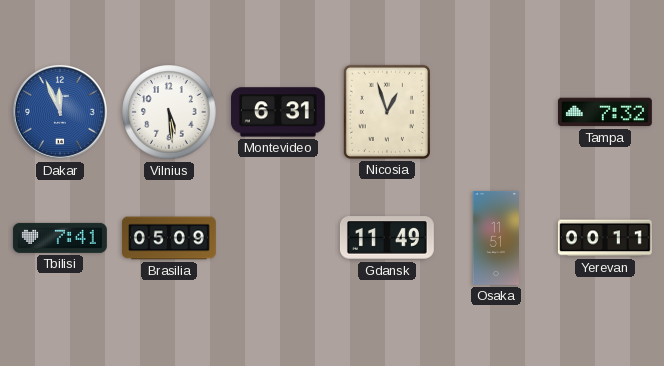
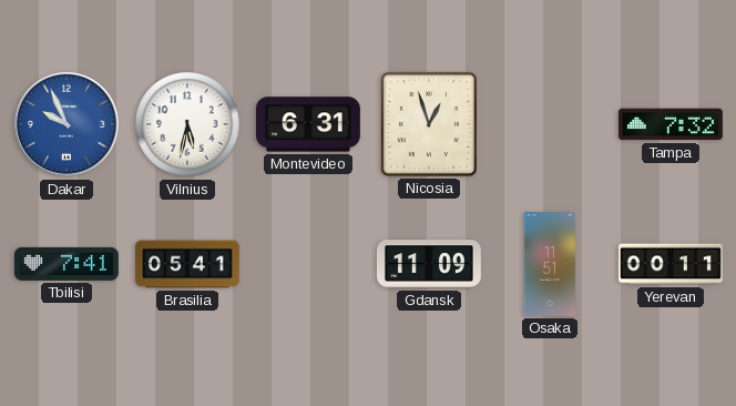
Dakar: 11:56 -> 9:56
Vilnius: 5:29 -> 5:32
Brasilia: 05:09 -> 05:41
Gdansk: 11:49 -> 11:09
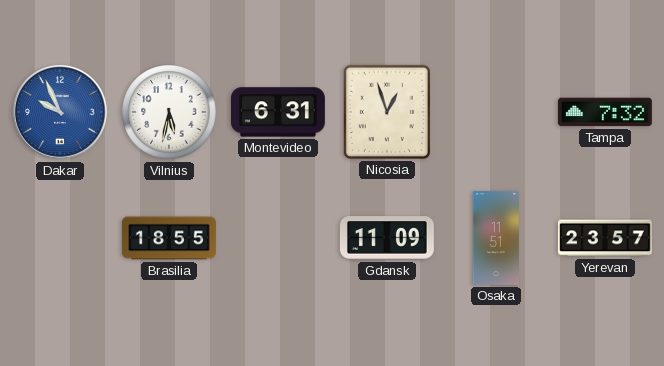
Tbilisi: 7:41 -> none
Brasilia: 05:41 -> 18:55
Yerevan: 00:11 -> 23:57
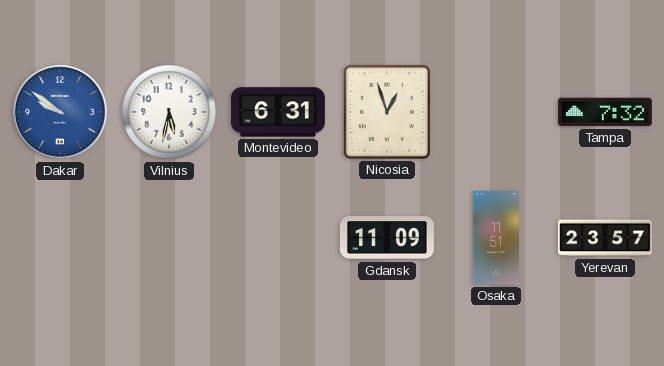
Dakar: 9:56 -> 9:51
Brasilia: 18:55 -> none
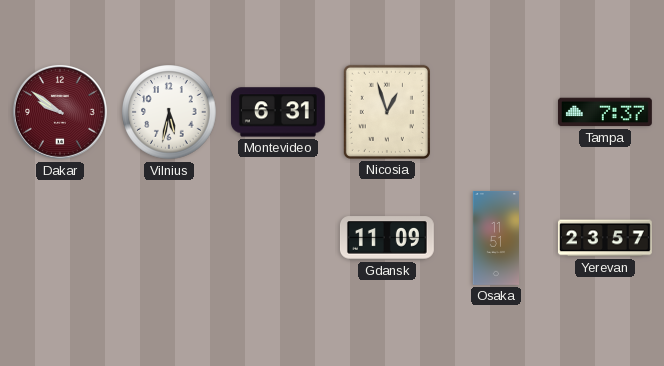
Dakar dial: blue -> burgundy
Tampa: 7:32 -> 7:37
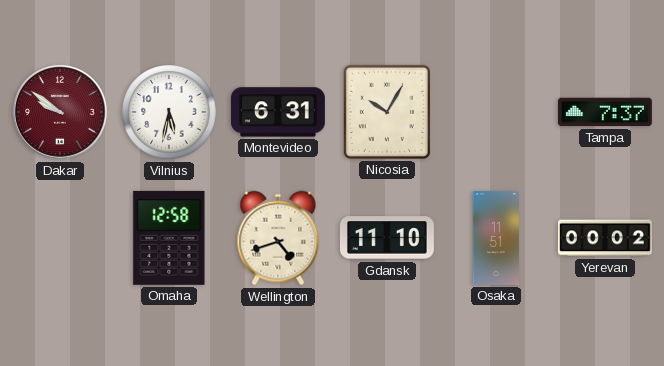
Nicosia: 12:57 -> 10:05
Omaha: none -> 12:58
Wellington: none -> 4:42
Gdansk: 11:09 -> 11:10
Yerevan: 23:57 -> 00:02
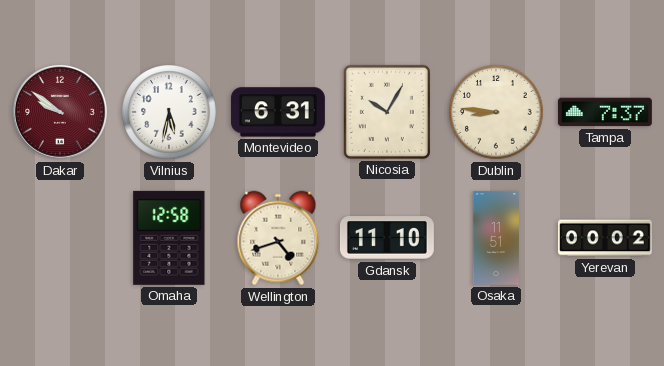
Dublin: none -> 8:46
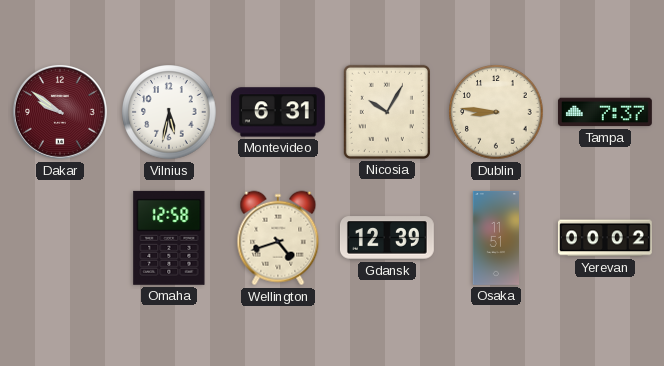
Gdansk: 11:10 -> 12:39
